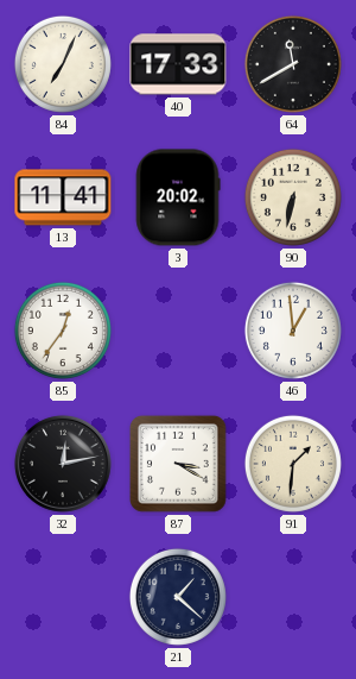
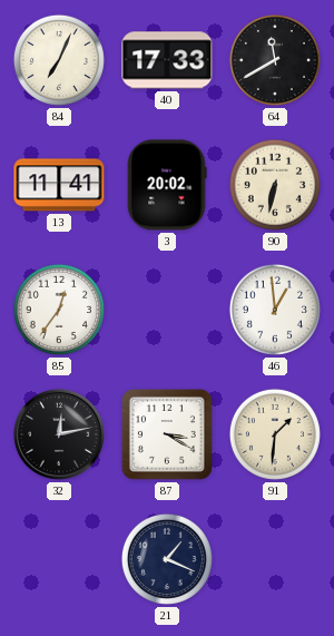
21: 1:22 -> 1:19
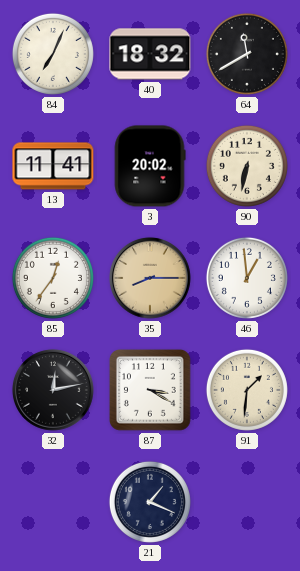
40: 17:33 -> 18:32
35: none -> 8:15
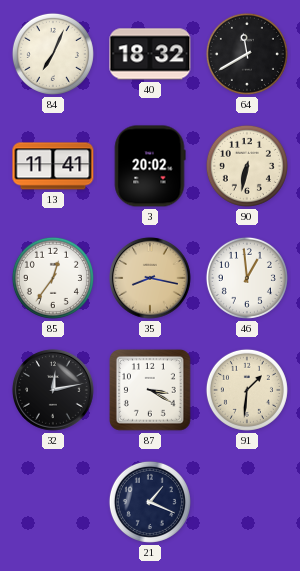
35: 8:15 -> 8:17
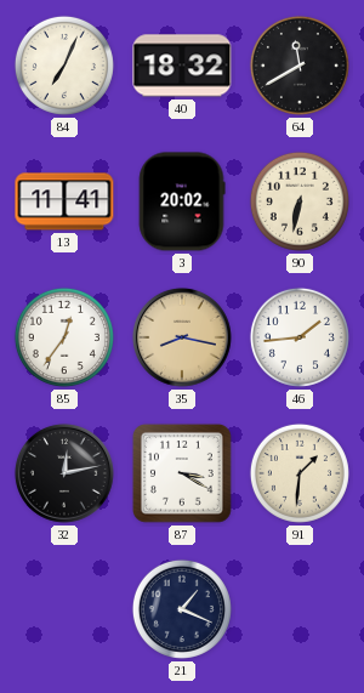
46: 12:59 -> 1:44
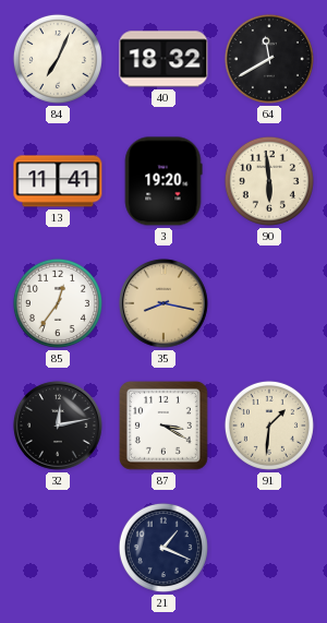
3: 20:02 -> 19:20
90: 6:32 -> 5:59
46: 1:44 -> none
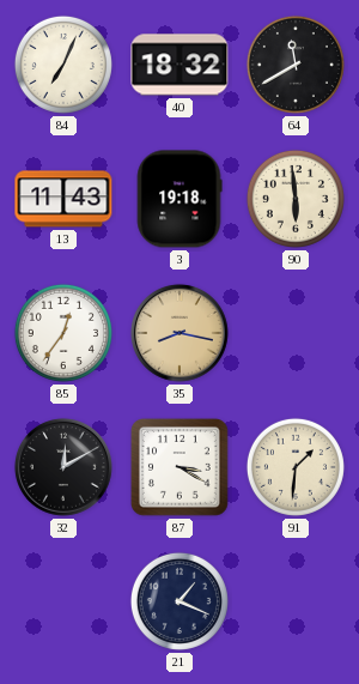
13: 11:41 -> 11:43
3: 19:20 -> 19:18
32: 12:13 -> 12:10
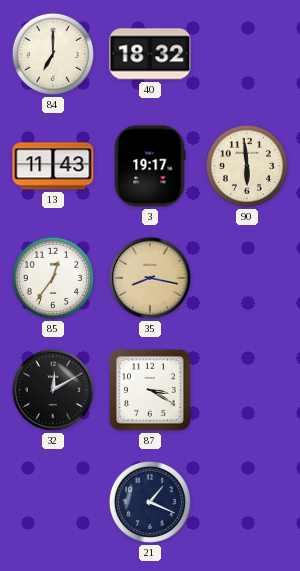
84: 7:04 -> 7:00
64: 11:40 -> none
3: 19:18 -> 19:17
91: 1:31 -> none
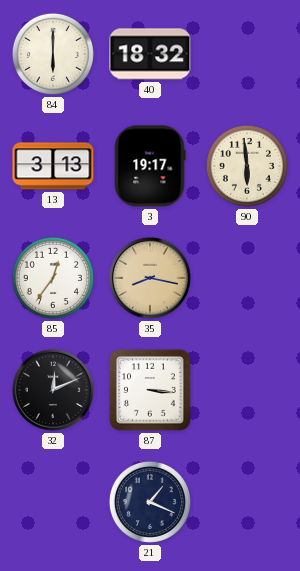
84: 7:00 -> 6:00
13: 11:43 -> 3:13
32: 12:10 -> 12:11
87: 3:20 -> 3:16
